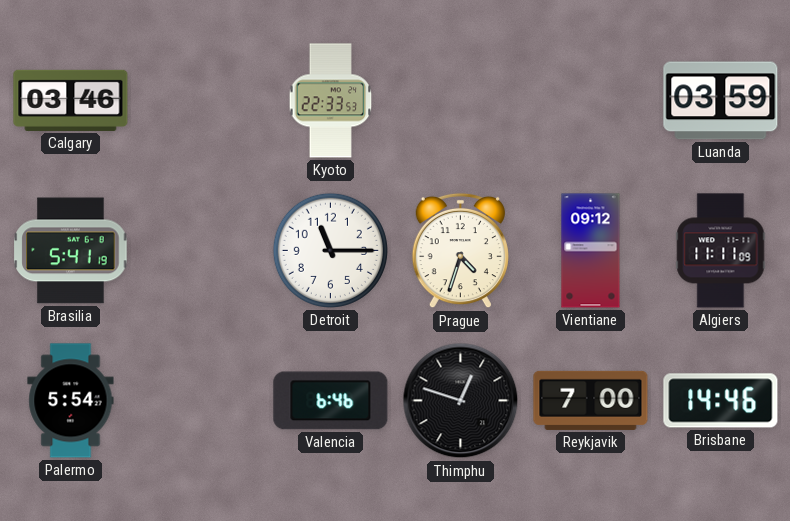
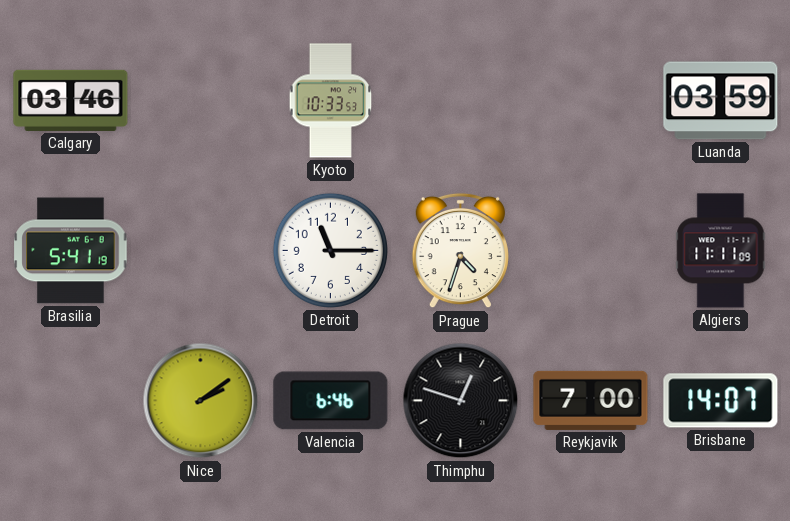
Kyoto: 22:33 -> 10:33
Vientiane: 09:12 -> none
Palermo: 5:54 -> none
Nice: none -> 2:09
Brisbane: 14:46 -> 14:07
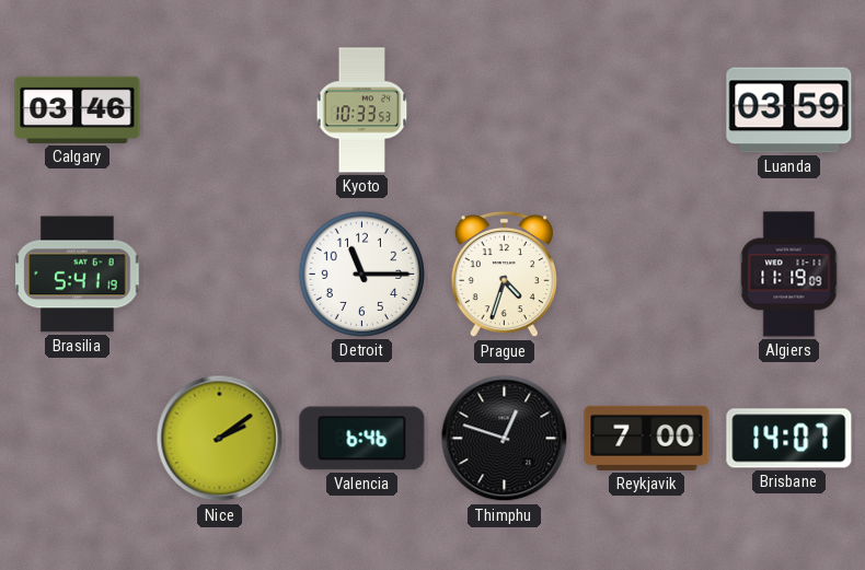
Algiers: 11:11 -> 11:19
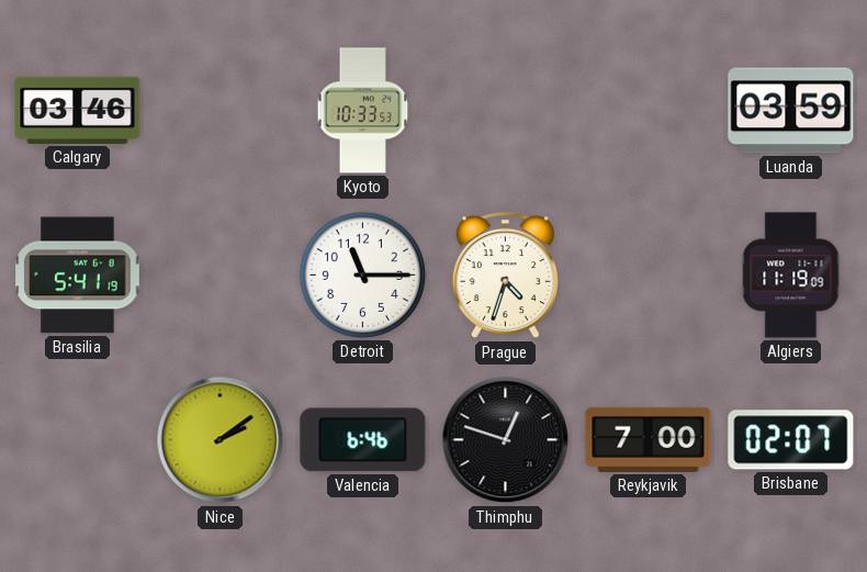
Brisbane: 14:07 -> 02:07
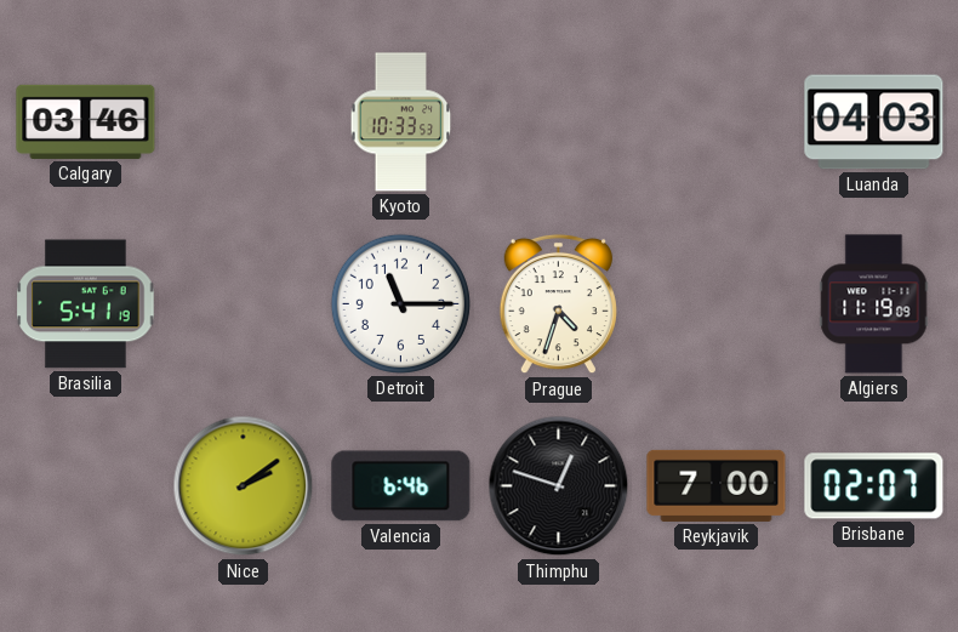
Luanda: 03:59 -> 04:03
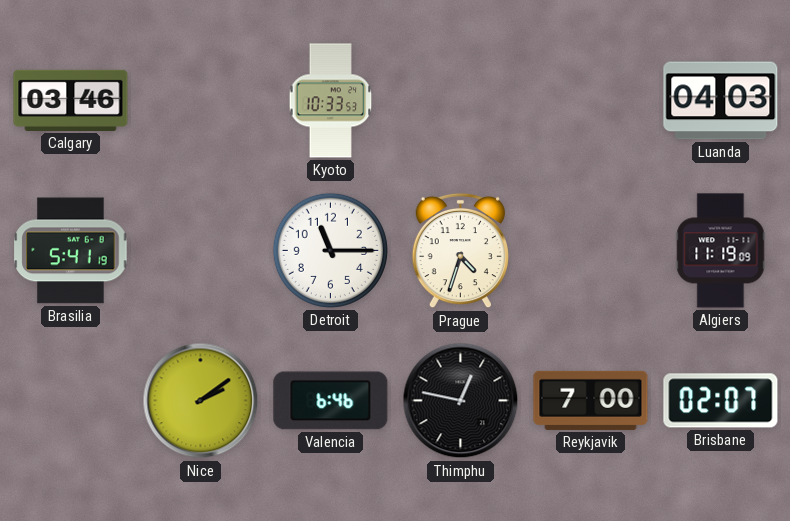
Thimphu: 12:48 -> 12:47
